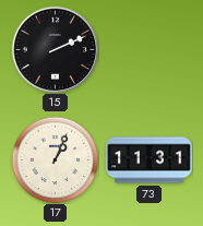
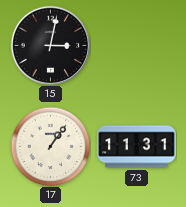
15: 2:11 -> 3:02
17: 1:04 -> 1:06
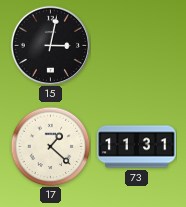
17: 1:06 -> 1:22
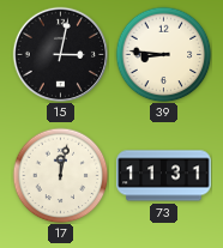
39: none -> 8:46
17: 1:22 -> 12:02
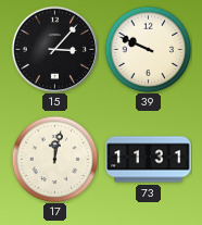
15: 3:02 -> 3:07
39: 8:46 -> 9:49
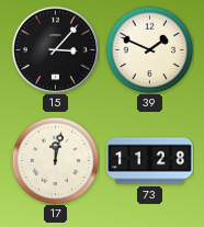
39: 9:49 -> 1:49
73: 11:31 -> 11:28
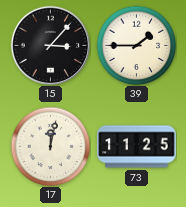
39: 1:49 -> 1:45
73: 11:28 -> 11:25
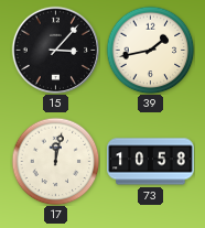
39: 1:45 -> 1:43
73: 11:25 -> 10:58
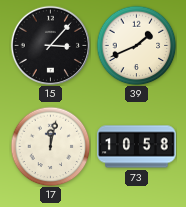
39: 1:43 -> 1:41
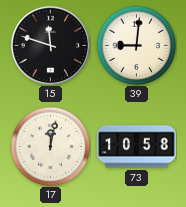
15: 3:07 -> 11:48
39: 1:41 -> 9:01
